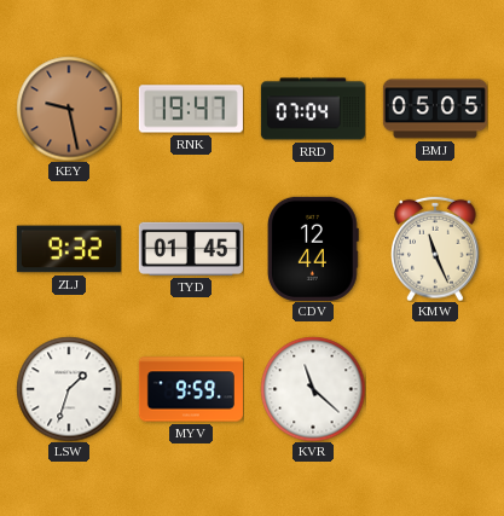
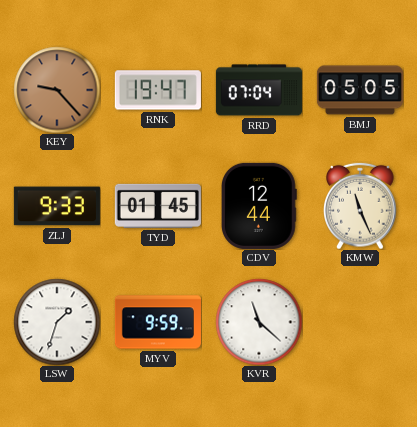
KEY: 9:28 -> 9:23
ZLJ: 9:32 -> 9:33
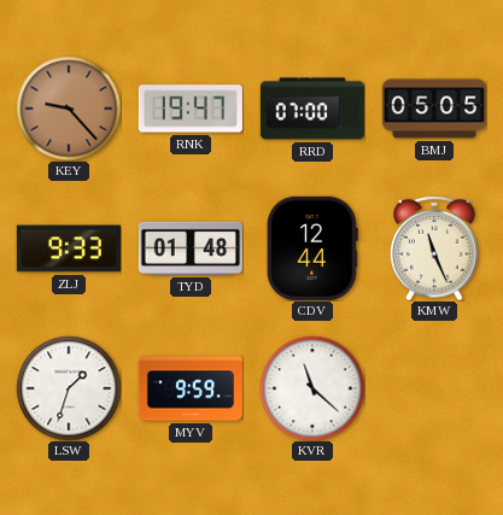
RRD: 07:04 -> 07:00
TYD: 01:45 -> 01:48
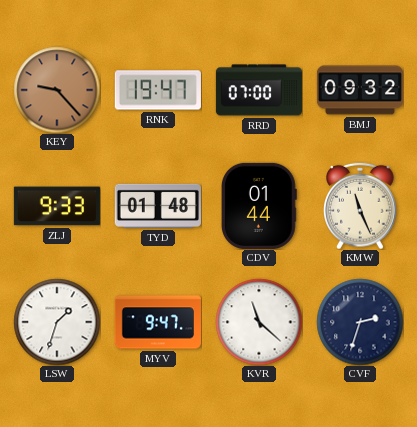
BMJ: 05:05 -> 09:32
CDV: 12:44 -> 01:44
MYV: 9:59 -> 9:47
CVF: none -> 2:33
